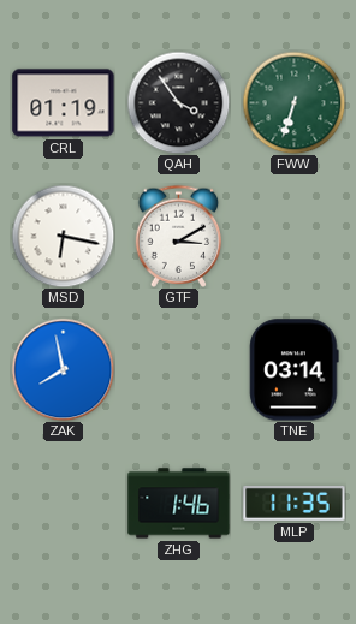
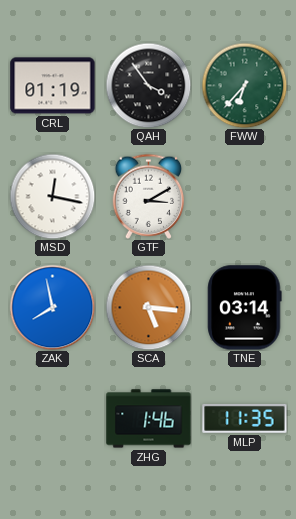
FWW: 6:33 -> 6:37
MSD: 6:17 -> 12:17
SCA: none -> 5:16
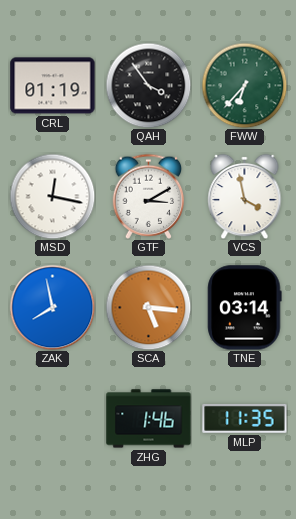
VCS: none -> 3:58
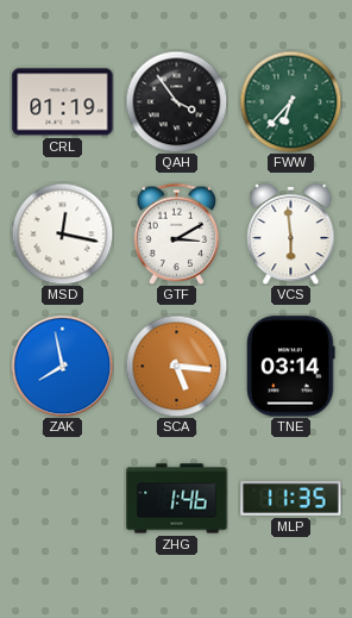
VCS: 3:58 -> 5:59
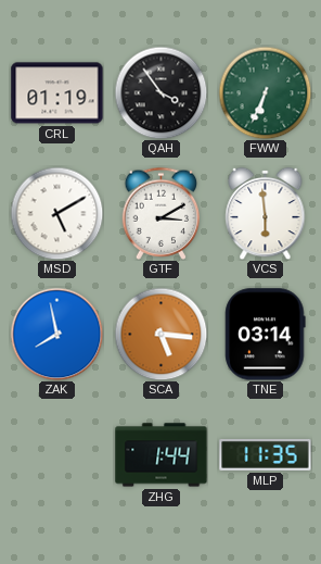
FWW: 6:37 -> 6:34
MSD: 12:17 -> 5:10
ZHG: 1:46 -> 1:44
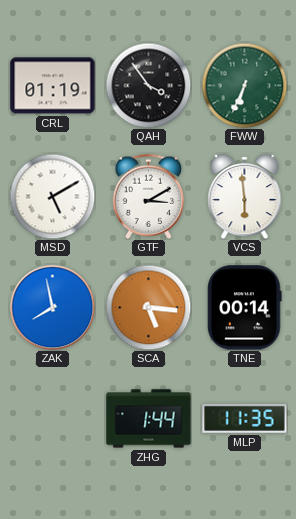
TNE: 03:14 -> 00:14
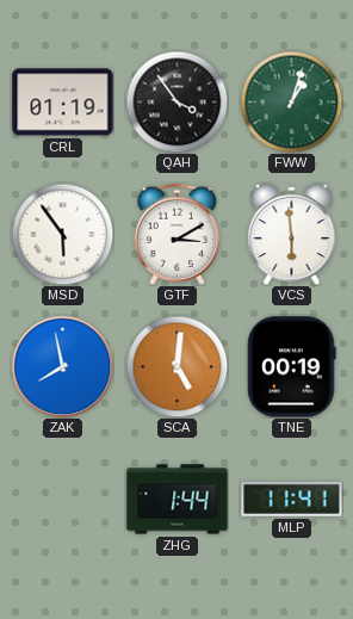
FWW: 6:34 -> 1:03
MSD: 5:10 -> 5:54
SCA: 5:16 -> 5:01
TNE: 00:14 -> 00:19
MLP: 11:35 -> 11:41
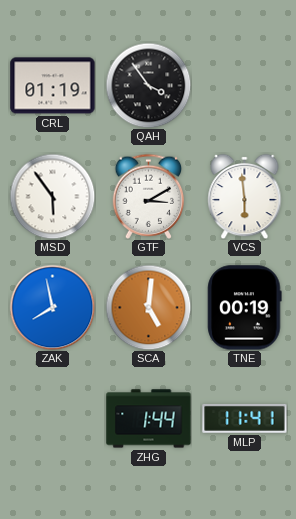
FWW: 1:03 -> none
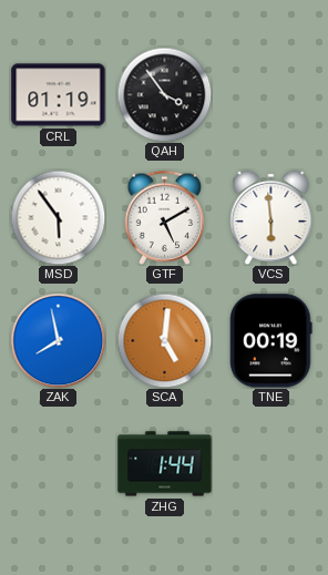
GTF: 3:10 -> 5:10
MLP: 11:41 -> none
